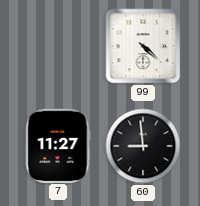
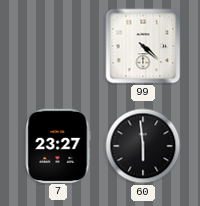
7: 11:27 -> 23:27
60: 8:59 -> 5:59
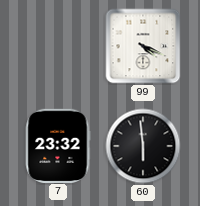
99: 4:22 -> 4:19
7: 23:27 -> 23:32
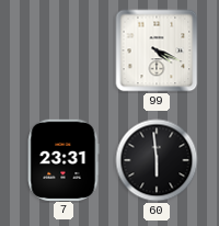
7: 23:32 -> 23:31
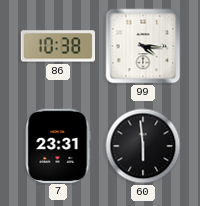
86: none -> 10:38
99: 4:19 -> 4:16
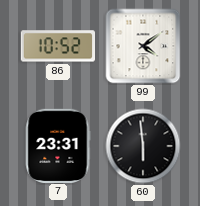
86: 10:38 -> 10:52
99: 4:16 -> 4:09
